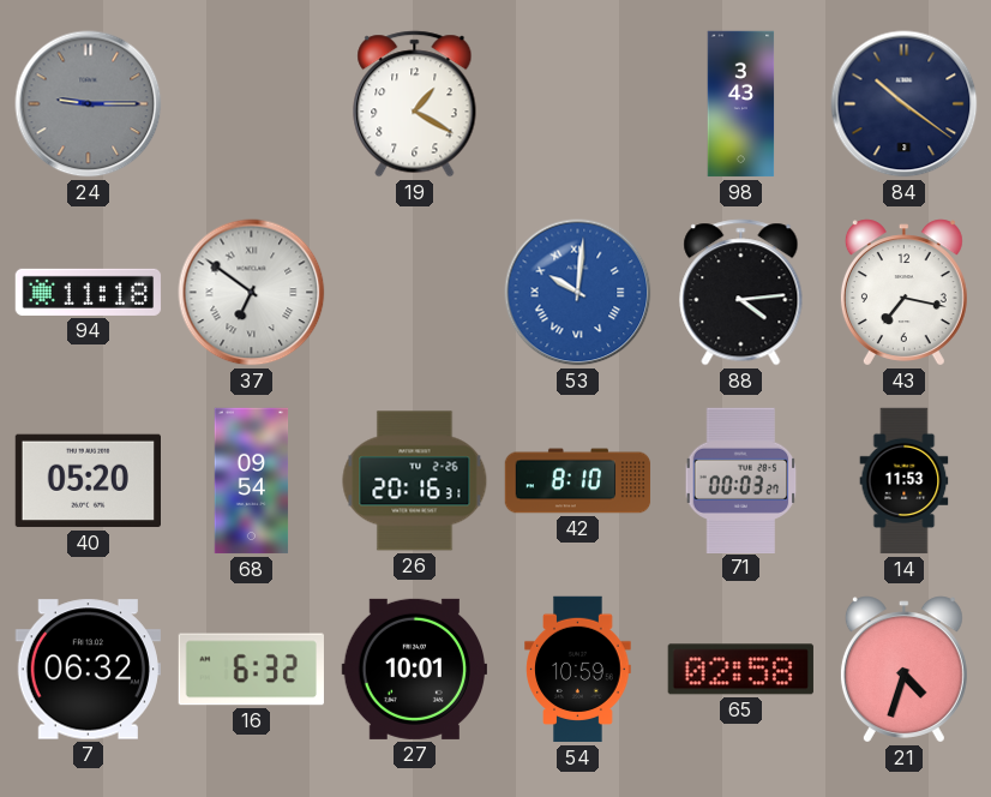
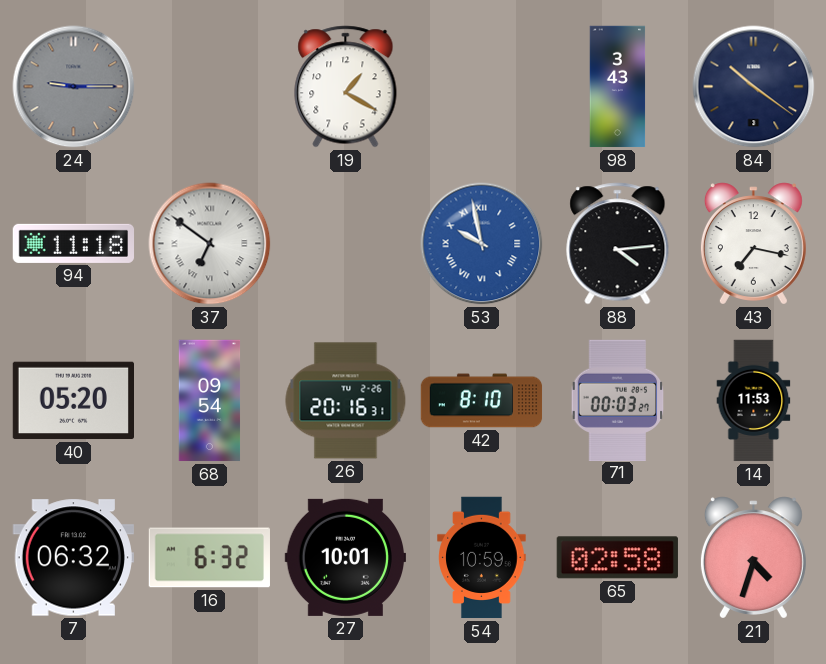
53: 10:01 -> 9:58
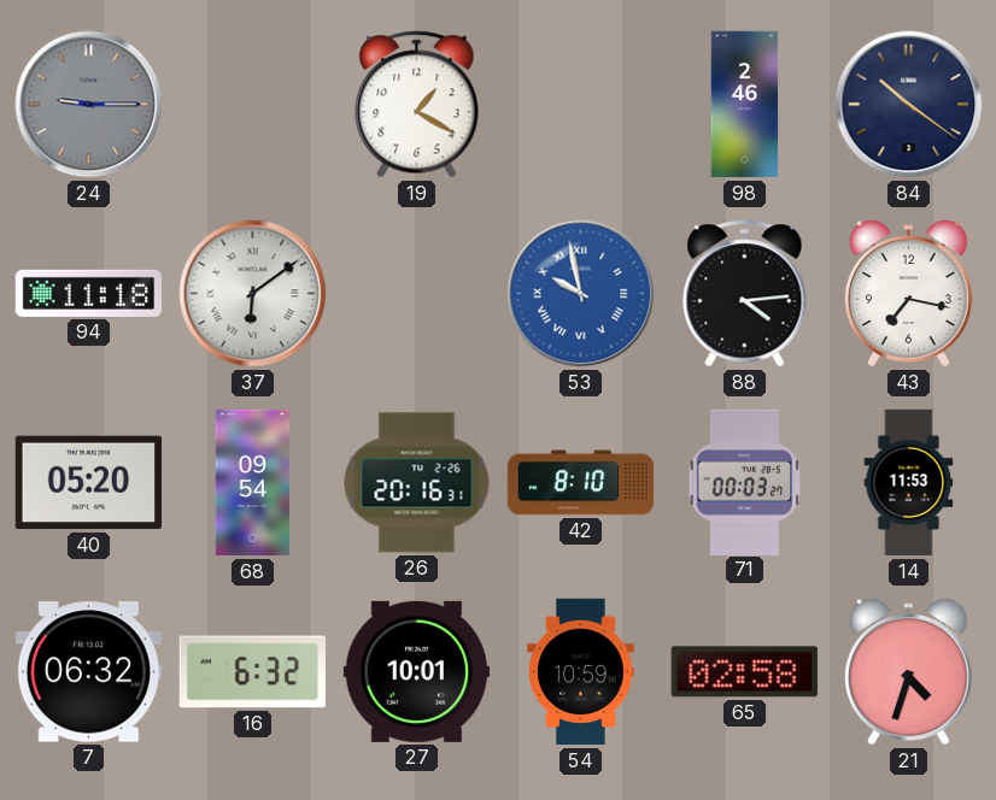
98: 3:43 -> 2:46
37: 6:51 -> 6:09
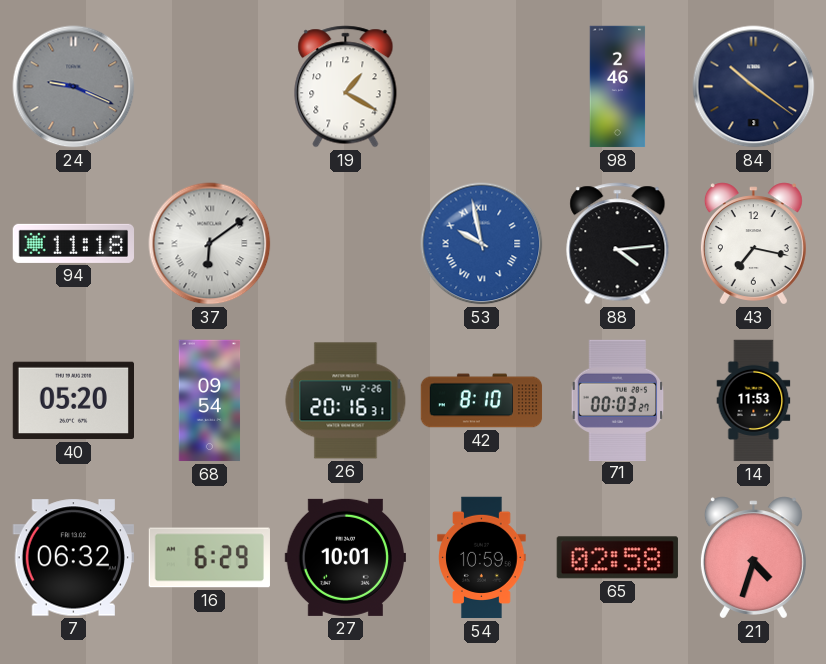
24: 9:15 -> 9:19
16: 6:32 -> 6:29
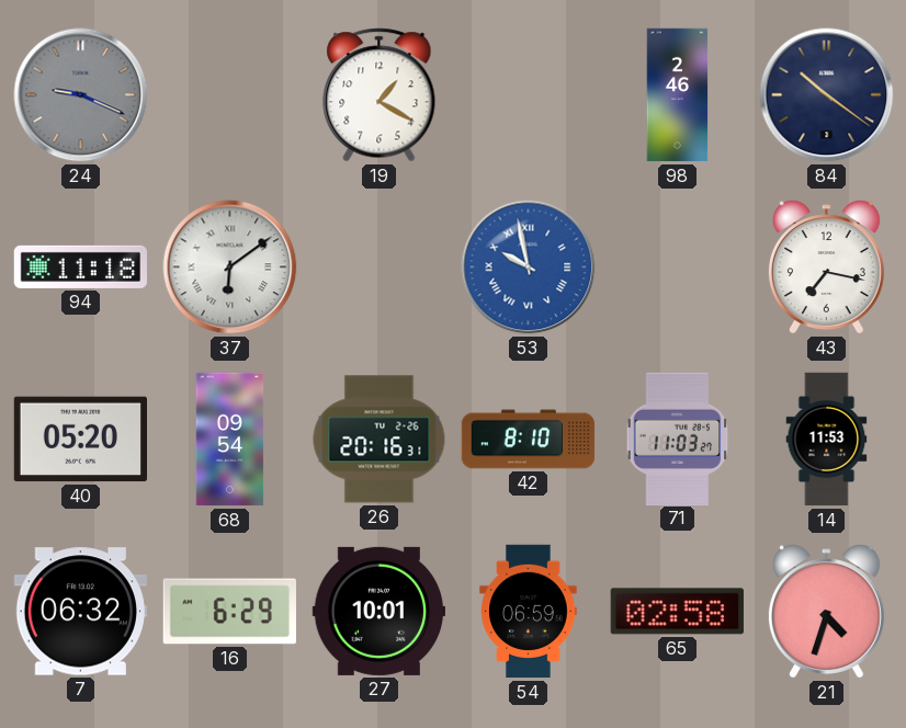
88: 4:14 -> none
71: 00:03 -> 11:03
54: 10:59 -> 06:59
